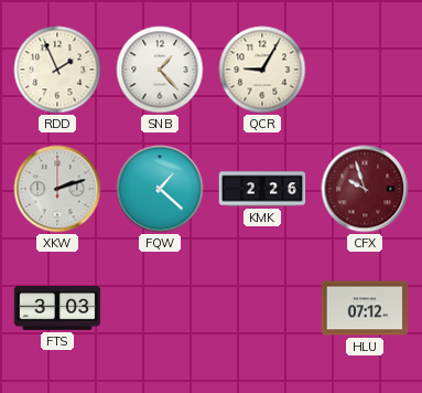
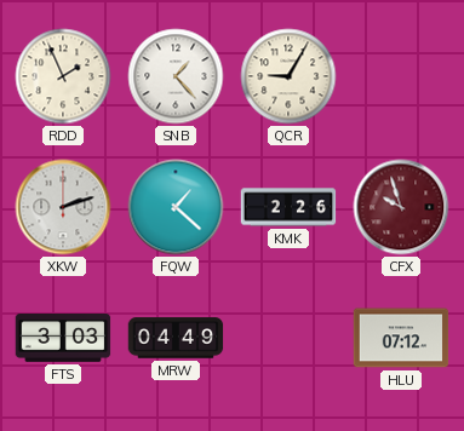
MRW: none -> 04:49
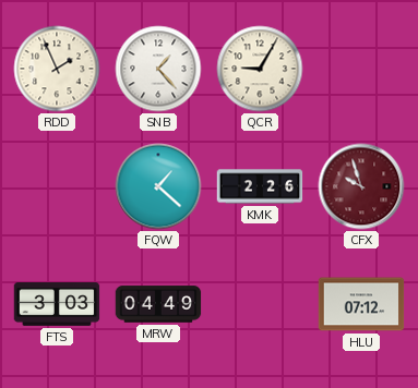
XKW: 2:12 -> none
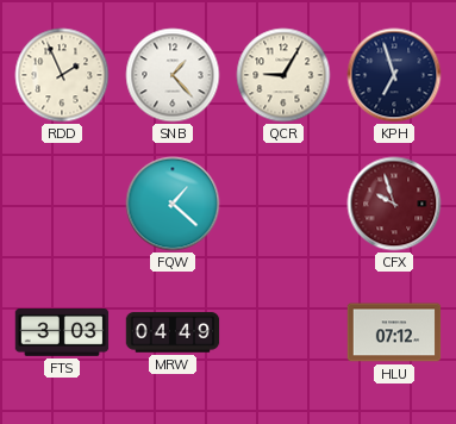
KPH: none -> 6:57
KMK: 2:26 -> none
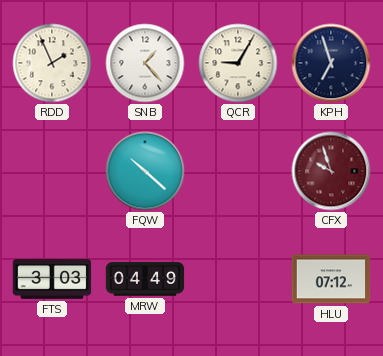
FQW: 1:22 -> 10:22
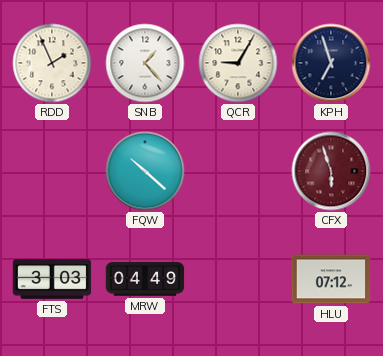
CFX: 9:57 -> 5:57
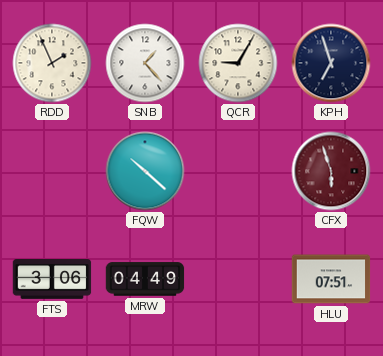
FTS: 3:03 -> 3:06
HLU: 07:12 -> 07:51
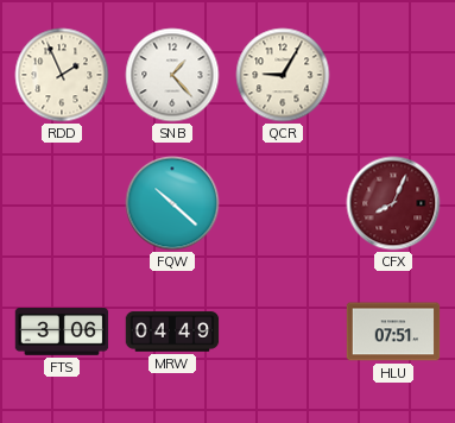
KPH: 6:57 -> none
CFX: 5:57 -> 8:04
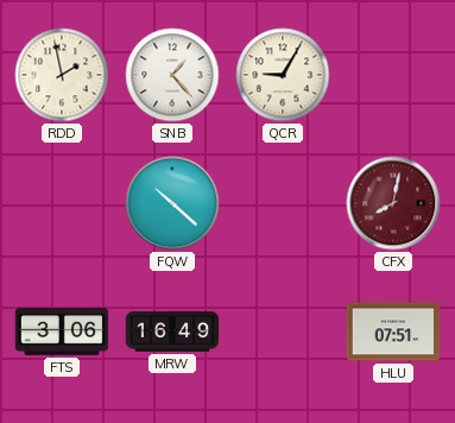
RDD: 1:56 -> 1:58
CFX: 8:04 -> 8:02
MRW: 04:49 -> 16:49
